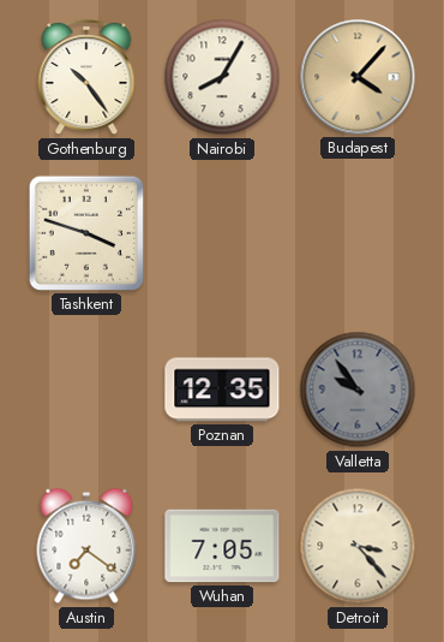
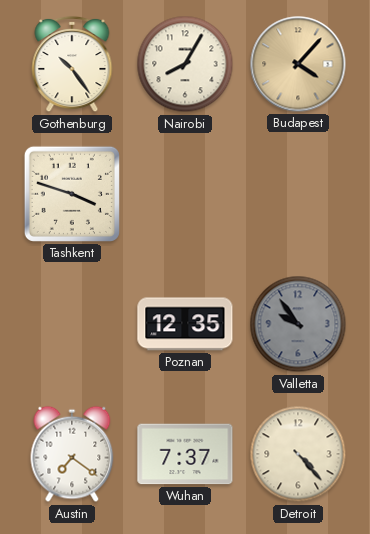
Wuhan: 7:05 -> 7:37
Detroit: 3:23 -> 4:23
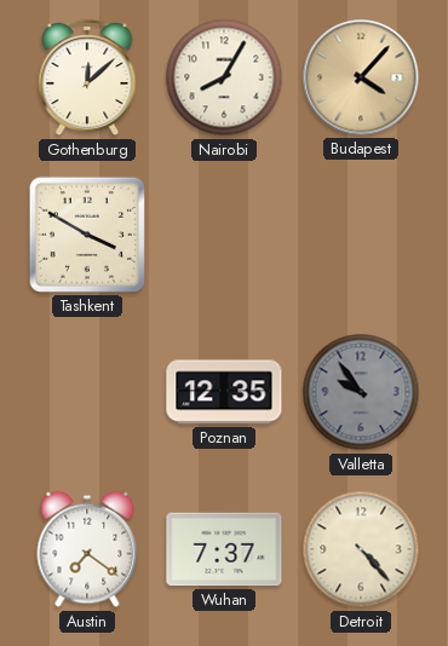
Gothenburg: 10:24 -> 12:08
Tashkent: 3:48 -> 3:50
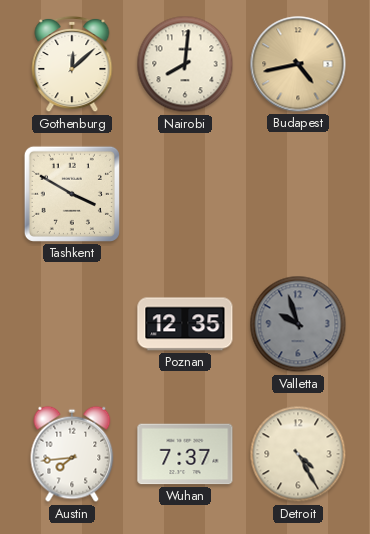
Nairobi: 8:05 -> 8:01
Budapest: 4:07 -> 4:43
Valletta: 9:54 -> 9:57
Austin: 7:21 -> 7:44
Detroit: 4:23 -> 4:25
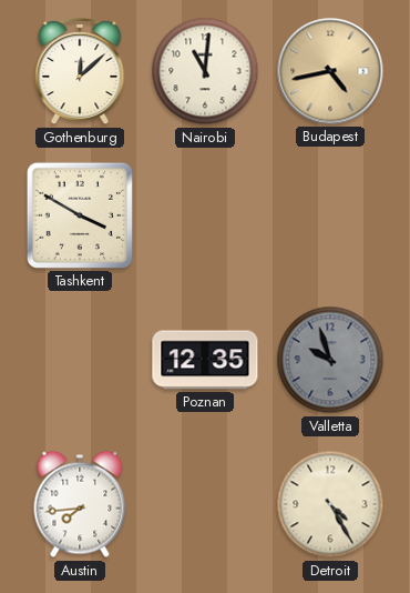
Nairobi: 8:01 -> 11:01
Wuhan: 7:37 -> none
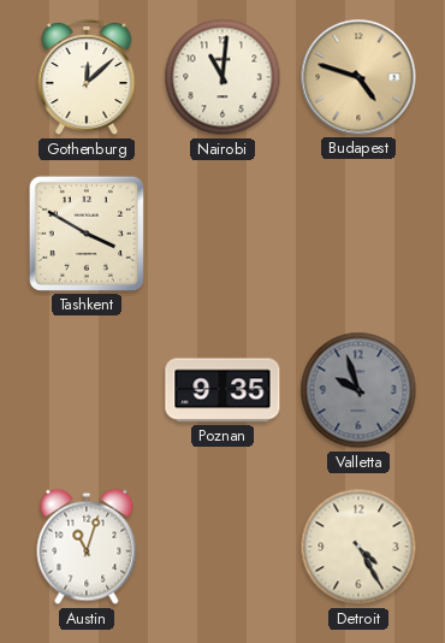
Budapest: 4:43 -> 4:48
Poznan: 12:35 -> 9:35
Austin: 7:44 -> 11:03
